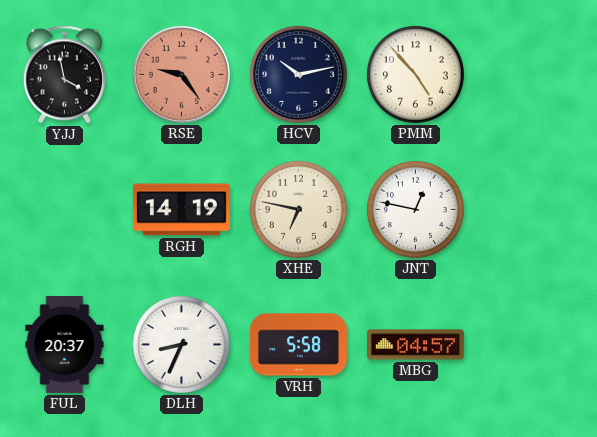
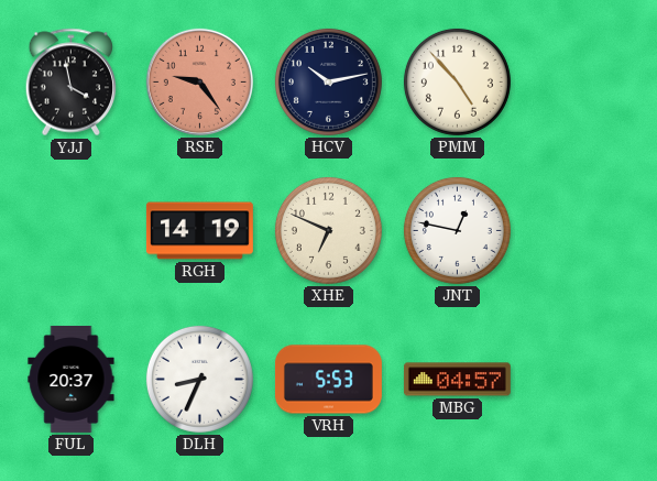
XHE: 6:47 -> 6:49
VRH: 5:58 -> 5:53
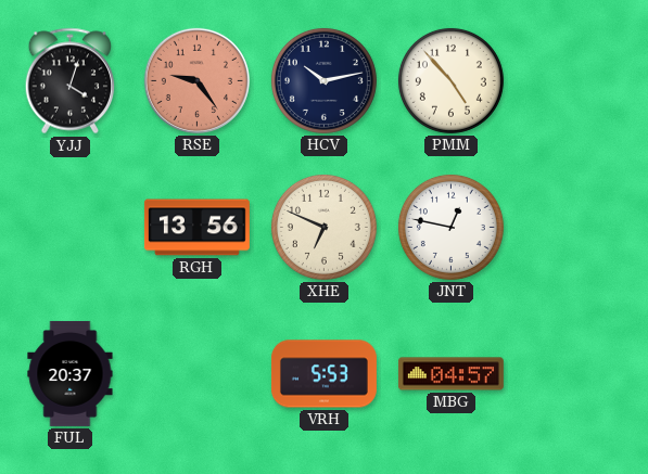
YJJ: 3:58 -> 4:03
RGH: 14:19 -> 13:56
DLH: 8:34 -> none
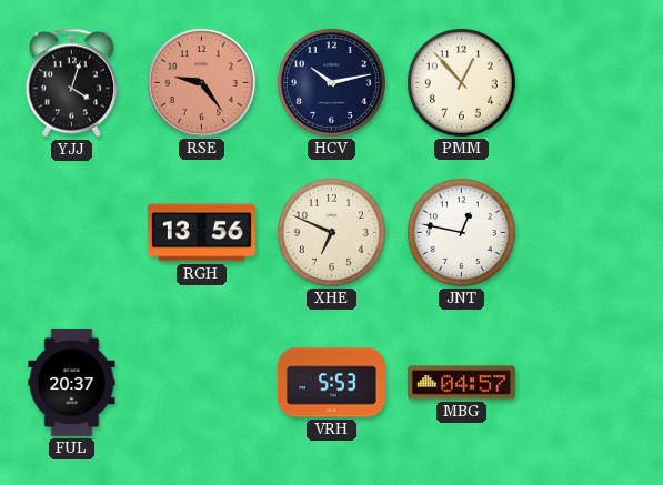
PMM: 4:53 -> 12:53
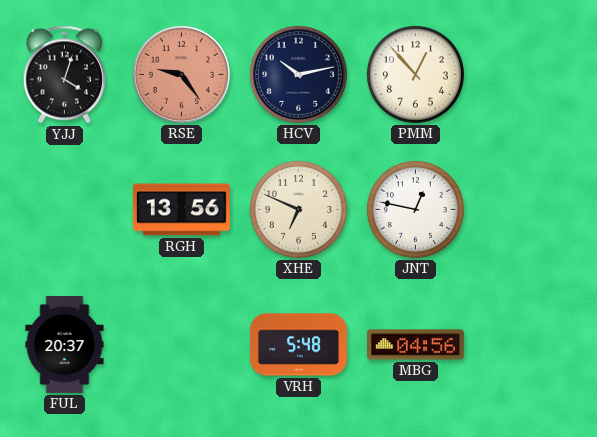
VRH: 5:53 -> 5:48
MBG: 04:57 -> 04:56
